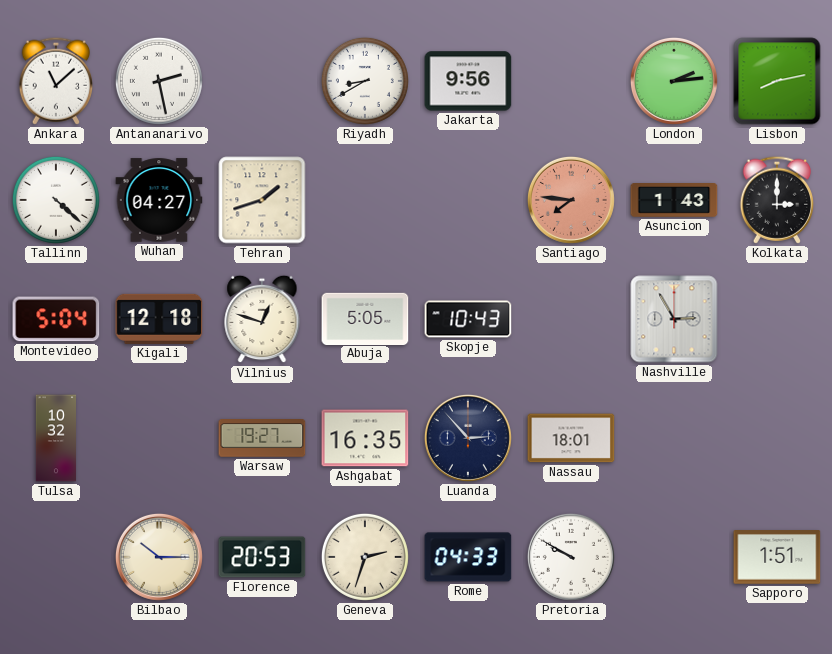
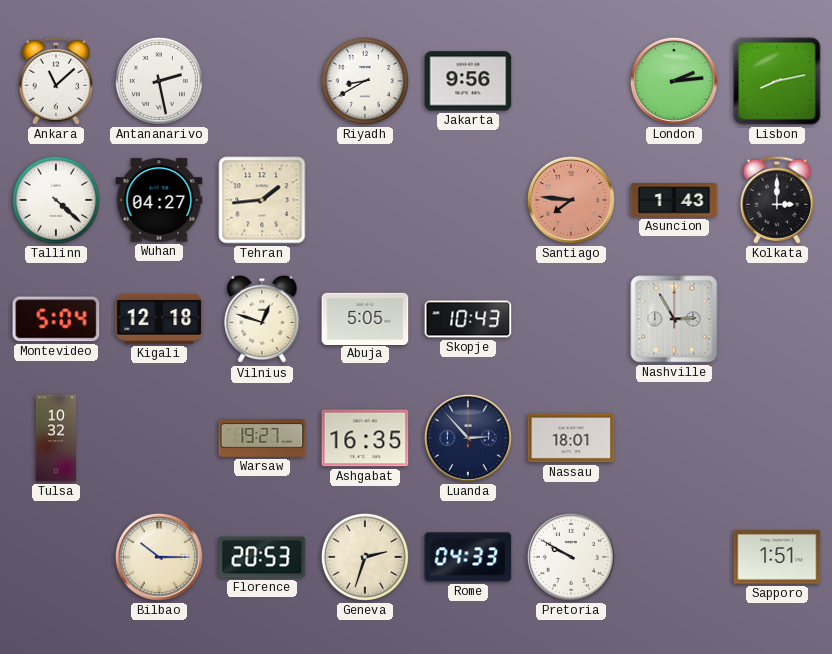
Tehran: 1:42 -> 1:44
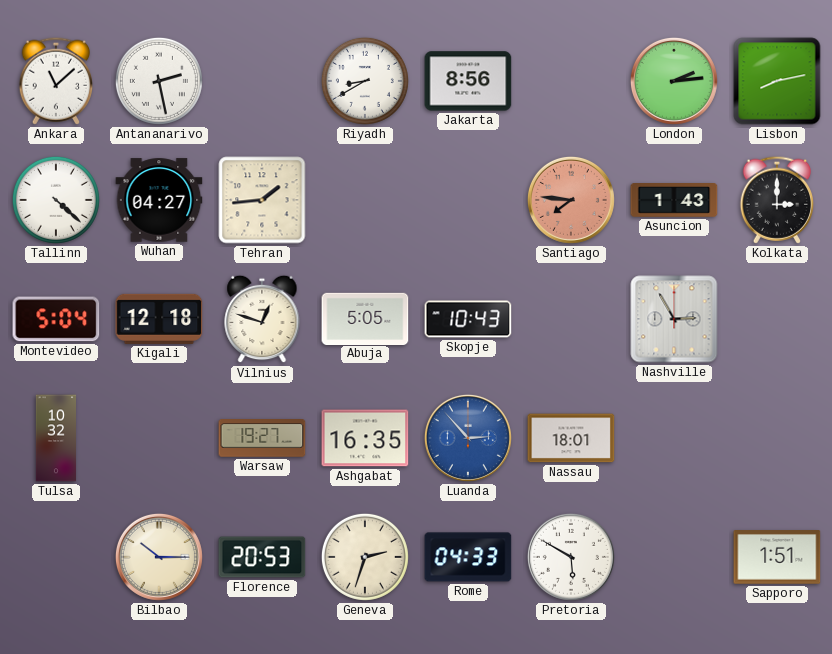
Jakarta: 9:56 -> 8:56
Luanda dial: navy -> blue
Pretoria: 9:50 -> 5:50
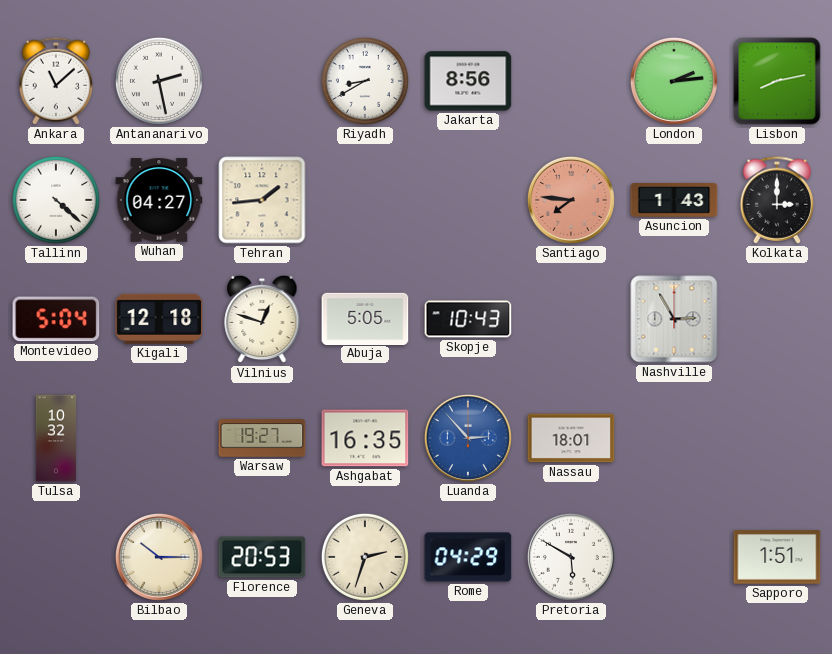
Rome: 04:33 -> 04:29
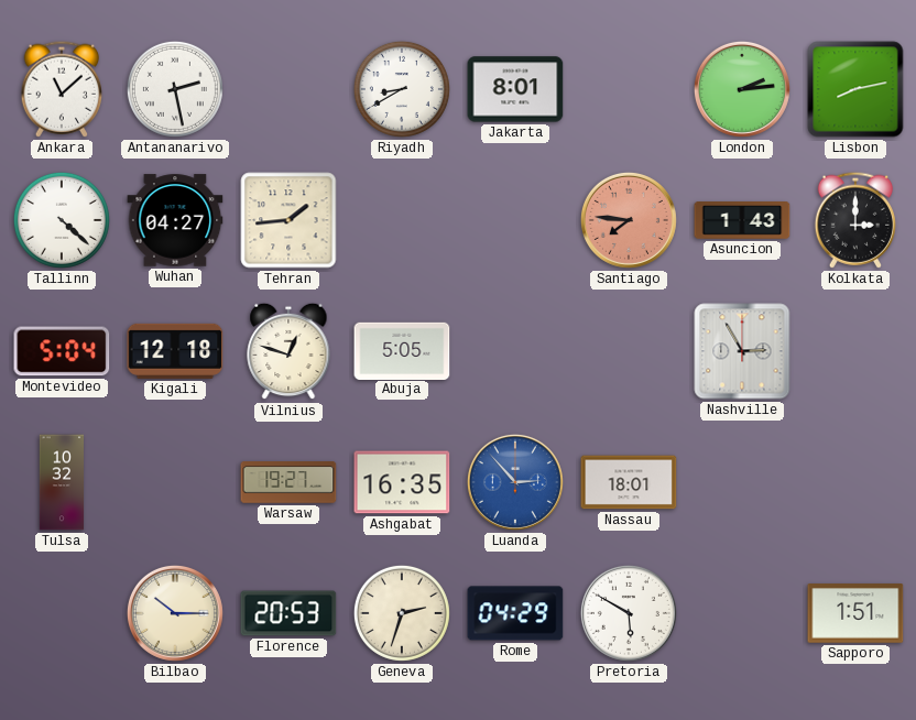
Jakarta: 8:56 -> 8:01
Skopje: 10:43 -> none
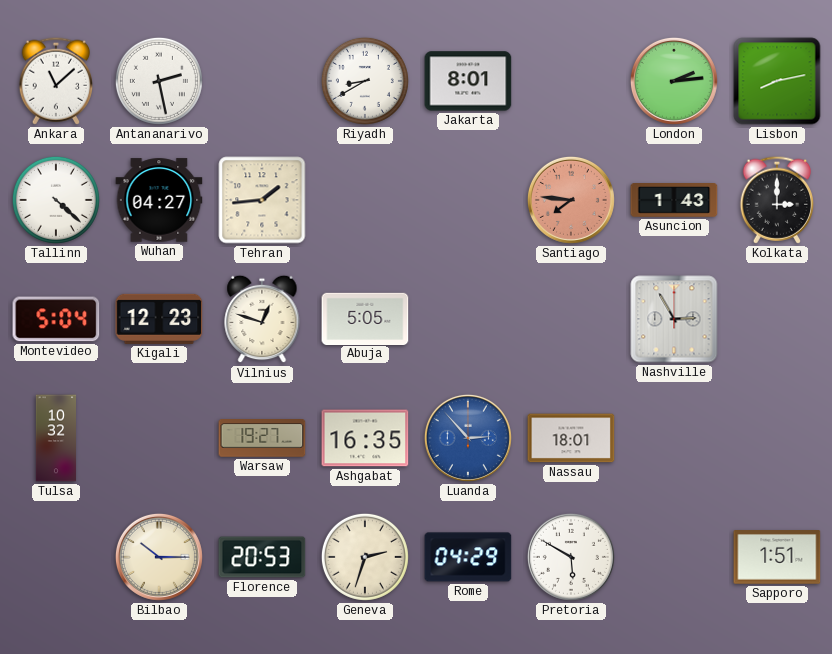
Kigali: 12:18 -> 12:23
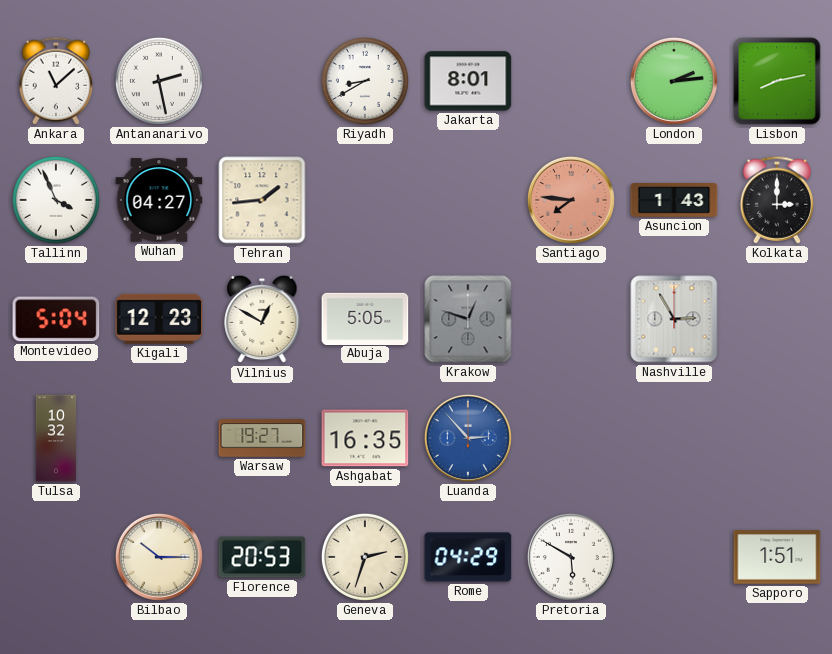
Tallinn: 4:22 -> 3:56
Vilnius: 12:48 -> 12:50
Krakow: none -> 12:48
Nassau: 18:01 -> none
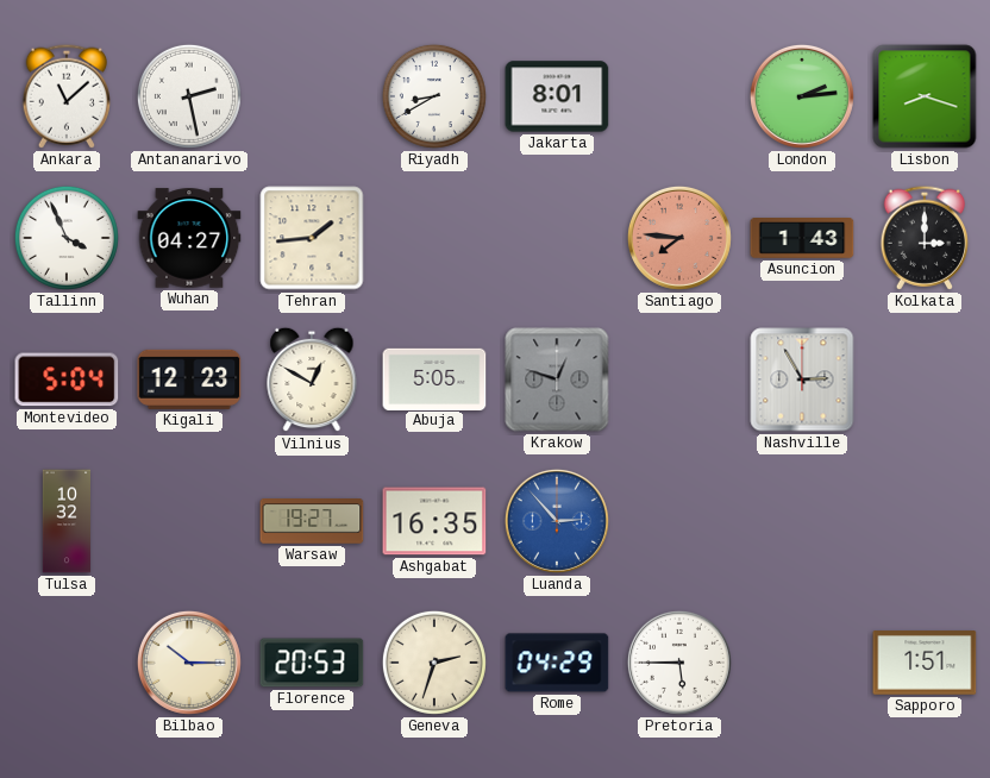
Lisbon: 8:13 -> 8:18
Pretoria: 5:50 -> 5:45
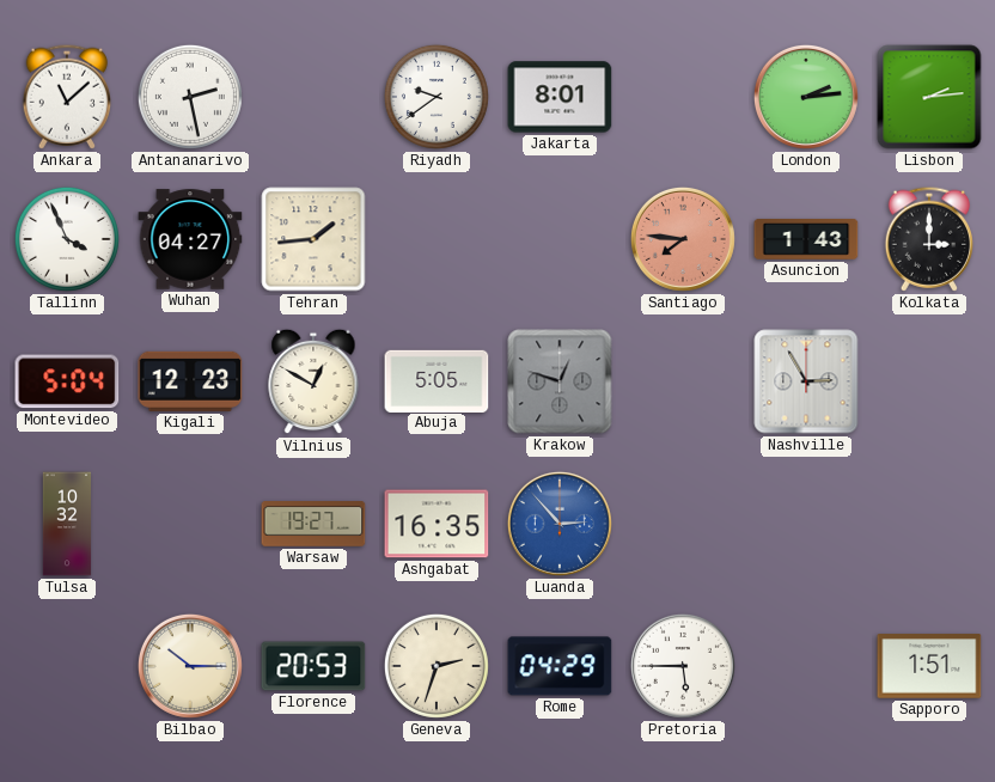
Riyadh: 8:40 -> 9:39
Lisbon: 8:18 -> 2:14
